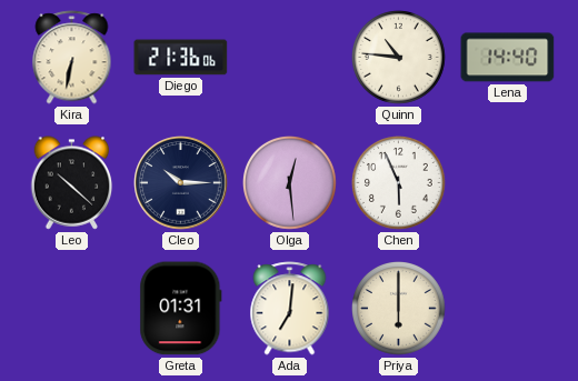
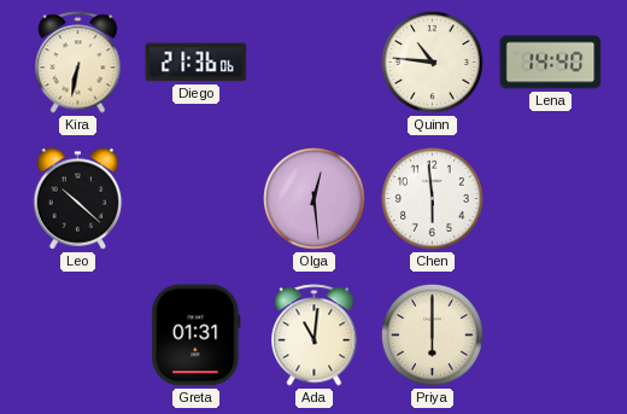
Cleo: 10:15 -> none
Chen: 5:56 -> 5:59
Ada: 7:01 -> 11:01
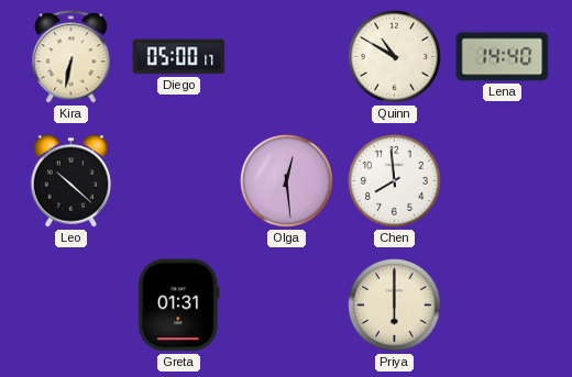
Diego: 21:36 -> 05:00
Quinn: 10:46 -> 10:50
Chen: 5:59 -> 7:59
Ada: 11:01 -> none
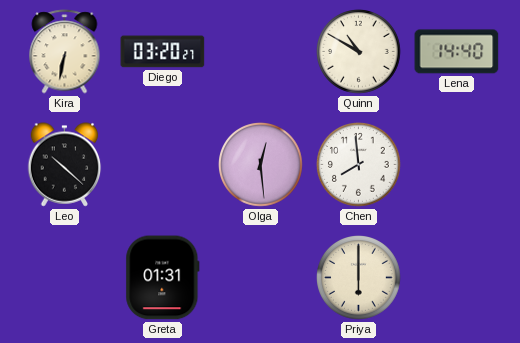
Diego: 05:00 -> 03:20
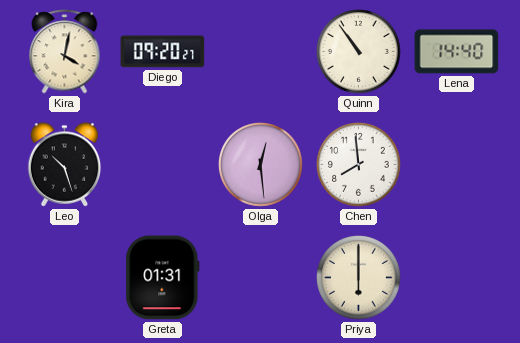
Kira: 6:32 -> 4:02
Diego: 03:20 -> 09:20
Quinn: 10:50 -> 10:54
Leo: 10:22 -> 10:27
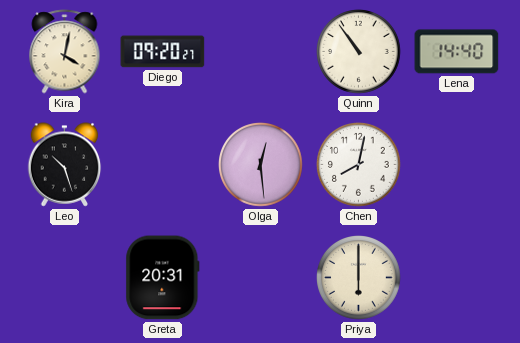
Chen: 7:59 -> 8:02
Greta: 01:31 -> 20:31
